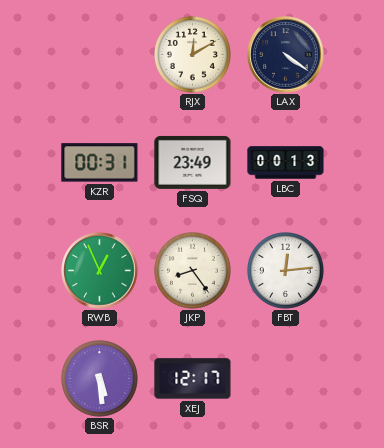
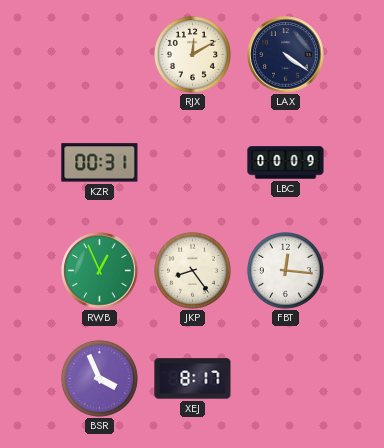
FSQ: 23:49 -> none
LBC: 00:13 -> 00:09
FBT: 12:14 -> 12:16
BSR: 5:29 -> 3:56
XEJ: 12:17 -> 8:17
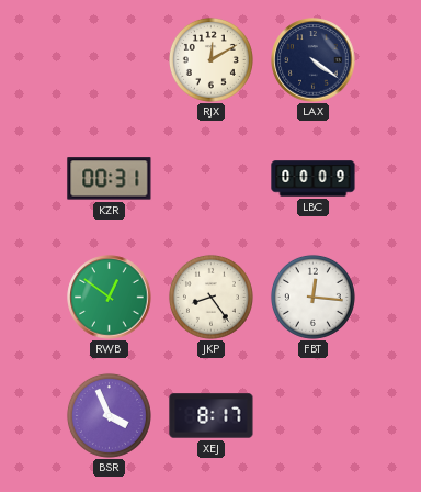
RWB: 12:56 -> 12:51
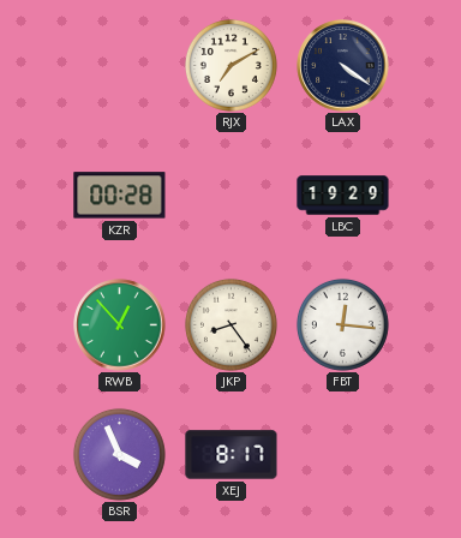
RJX: 12:10 -> 7:10
KZR: 00:31 -> 00:28
LBC: 00:09 -> 19:29
RWB: 12:51 -> 12:53
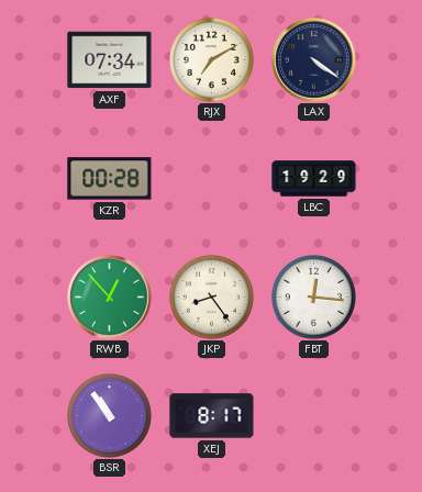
AXF: none -> 07:34
BSR: 3:56 -> 10:54
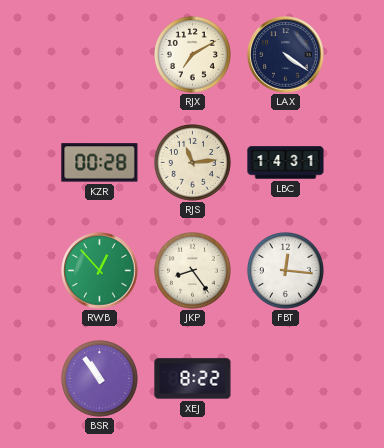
AXF: 07:34 -> none
RJS: none -> 11:14
LBC: 19:29 -> 14:31
XEJ: 8:17 -> 8:22
